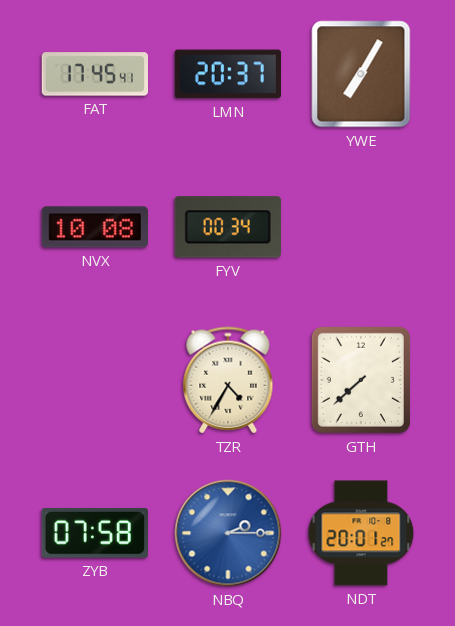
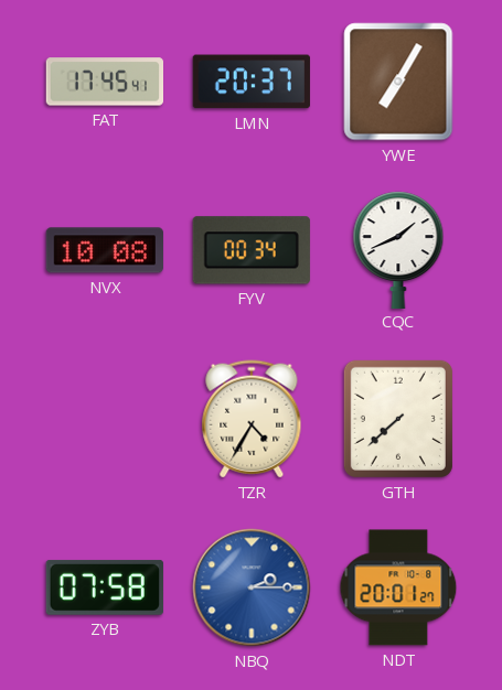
CQC: none -> 1:41
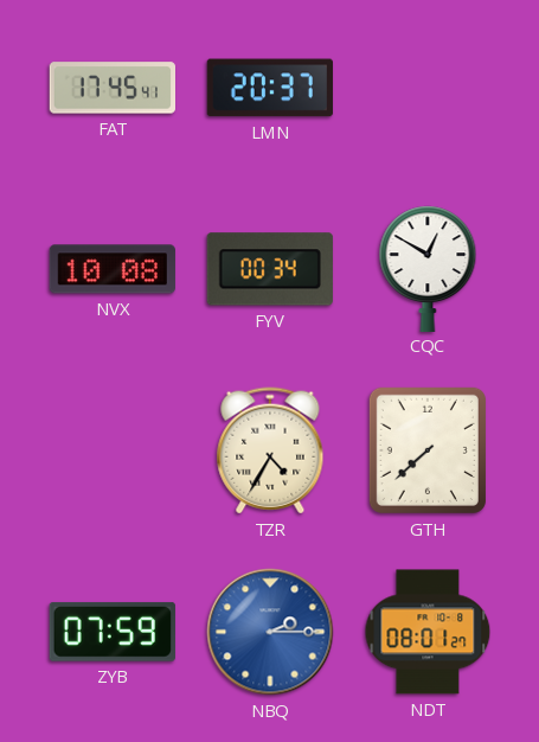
YWE: 7:05 -> none
CQC: 1:41 -> 12:50
ZYB: 07:58 -> 07:59
NDT: 20:01 -> 08:01
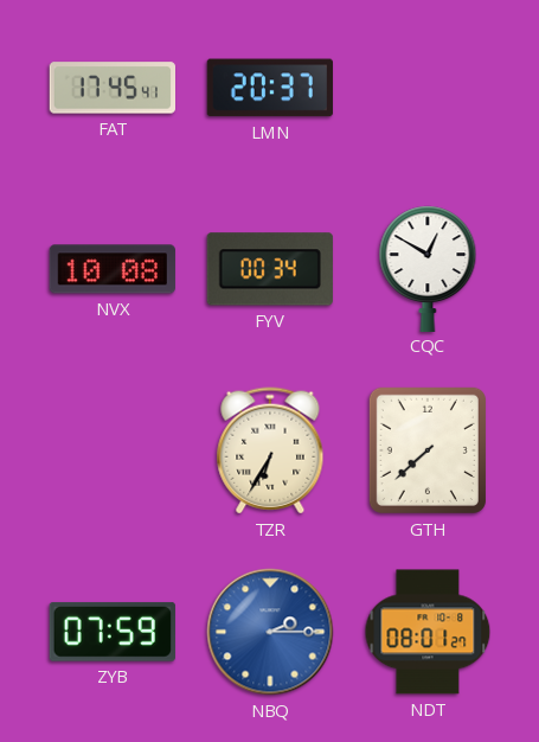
TZR: 4:35 -> 6:35
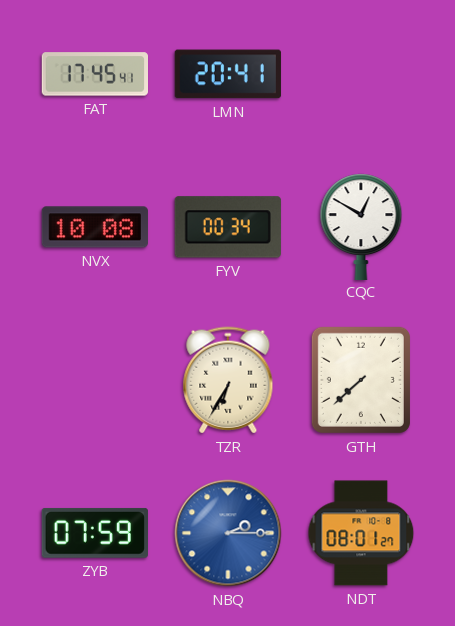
LMN: 20:37 -> 20:41
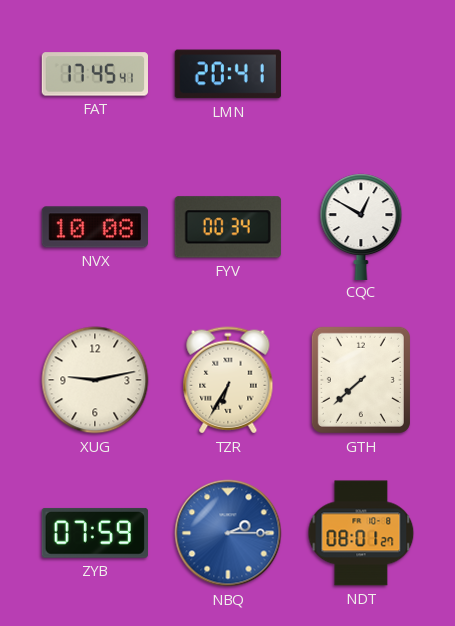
XUG: none -> 9:13
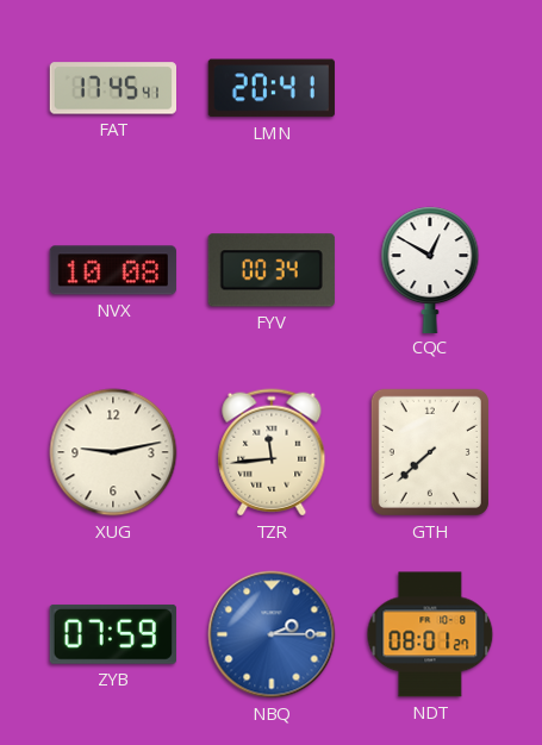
TZR: 6:35 -> 11:44
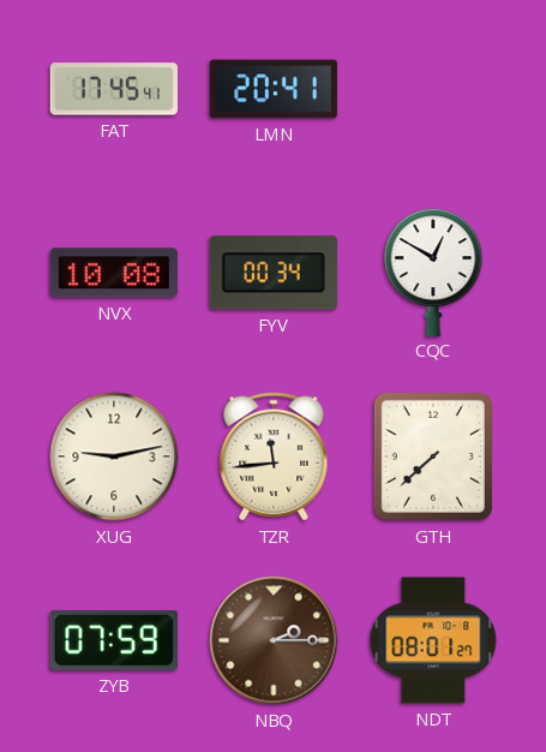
NBQ dial: blue -> brown
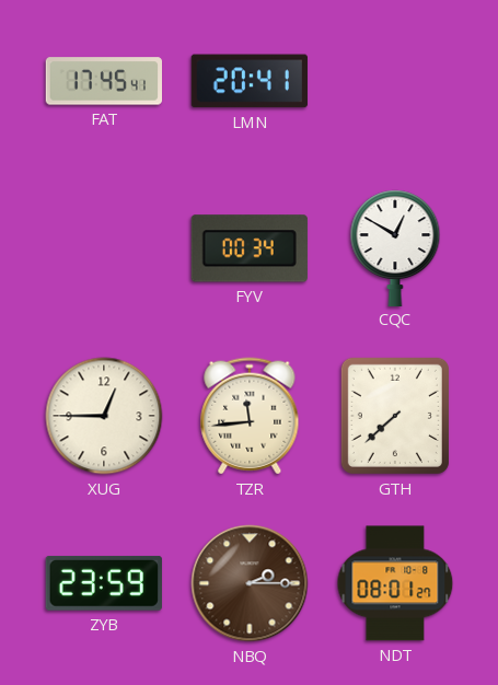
NVX: 10:08 -> none
XUG: 9:13 -> 12:45
ZYB: 07:59 -> 23:59
